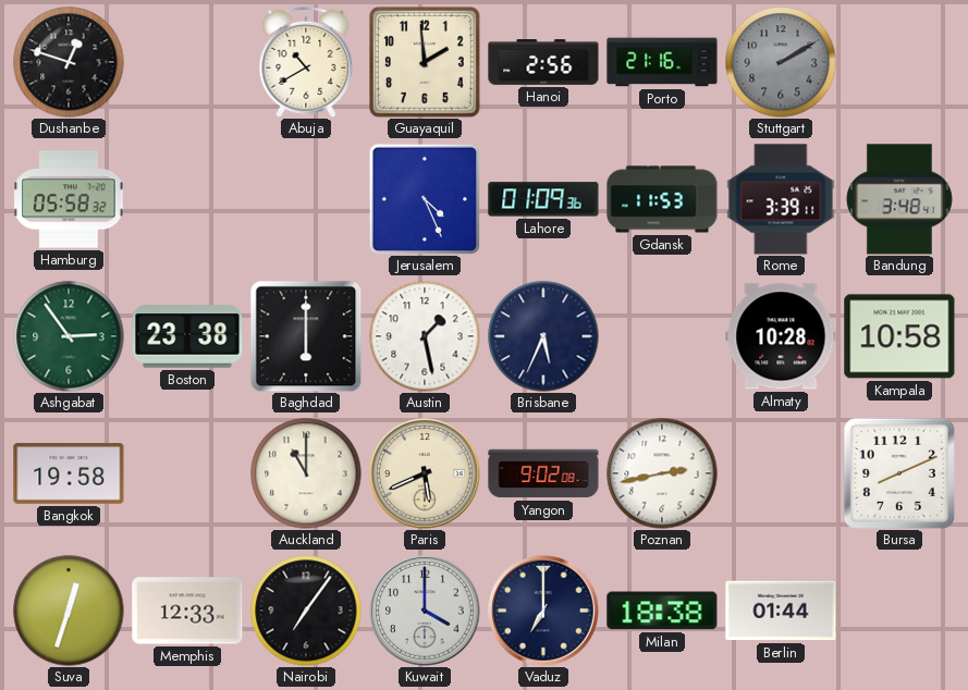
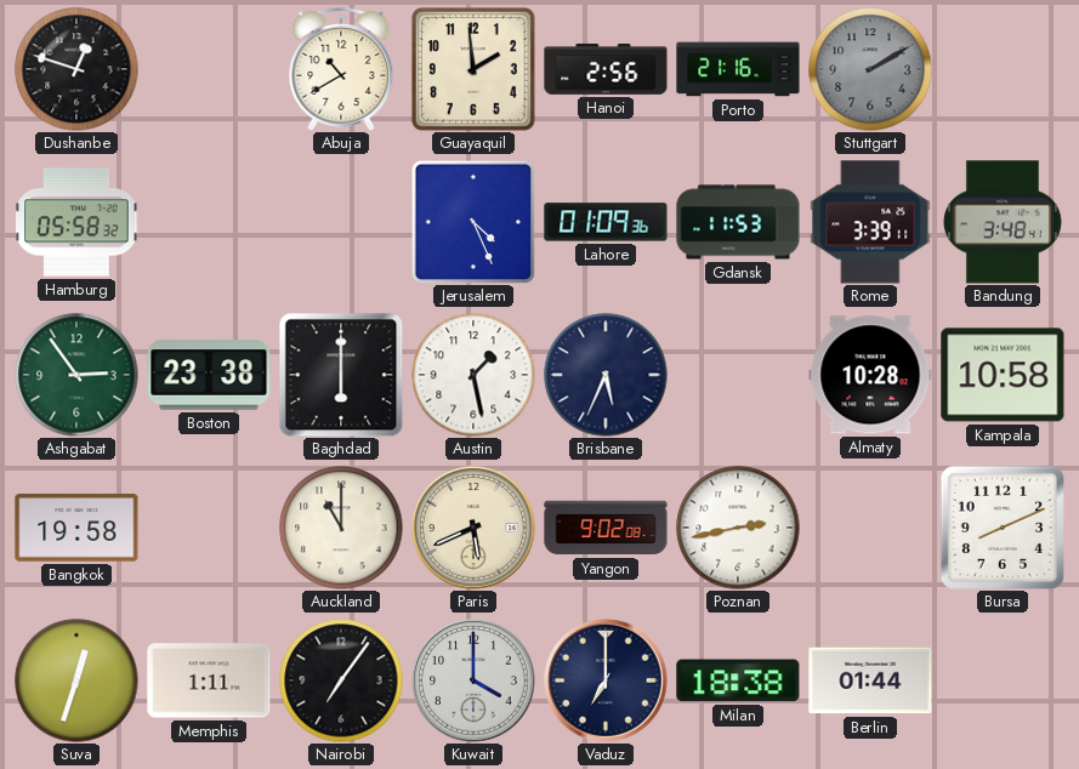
Memphis: 12:33 -> 1:11
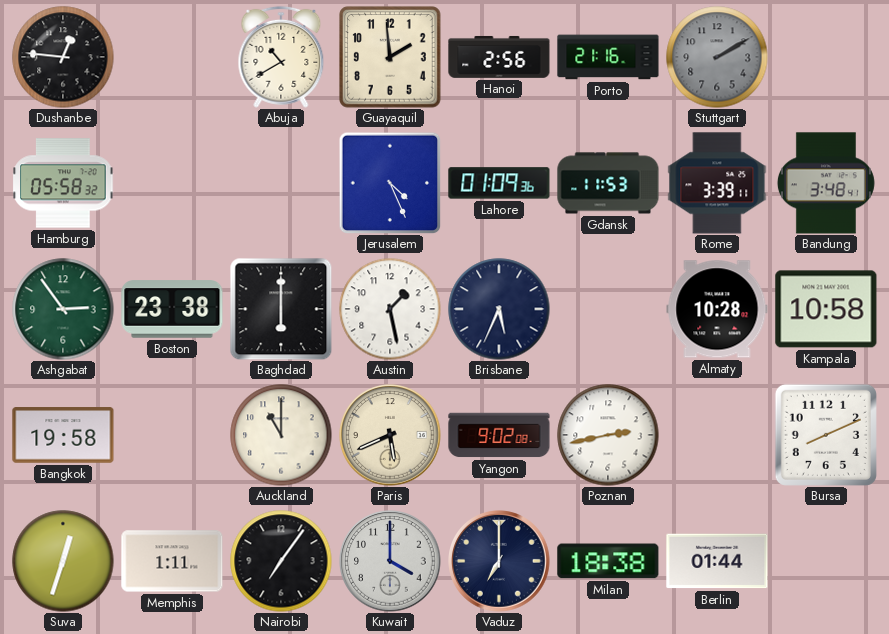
Dushanbe: 12:48 -> 12:46
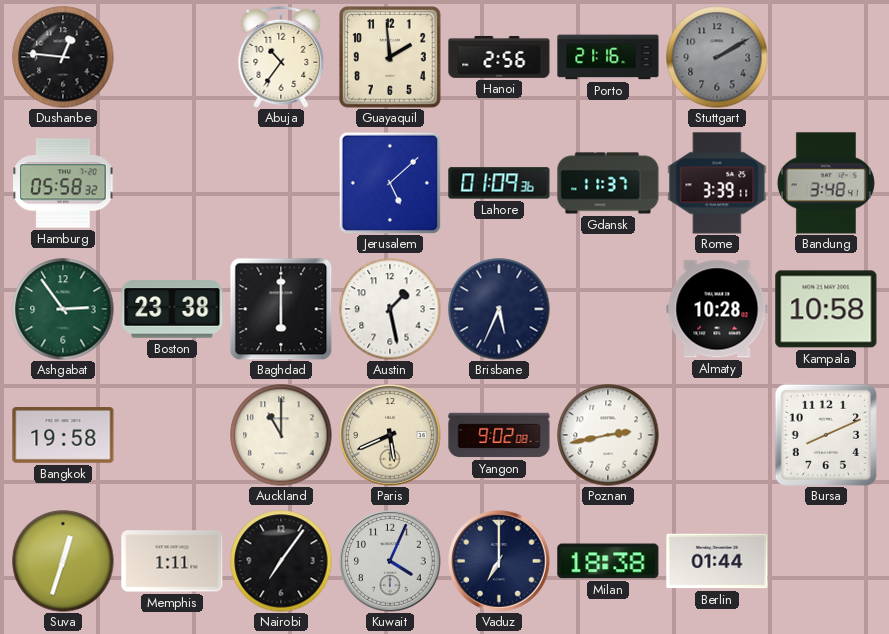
Abuja: 10:40 -> 10:36
Jerusalem: 4:26 -> 5:08
Gdansk: 11:53 -> 11:37
Kuwait: 4:00 -> 4:04
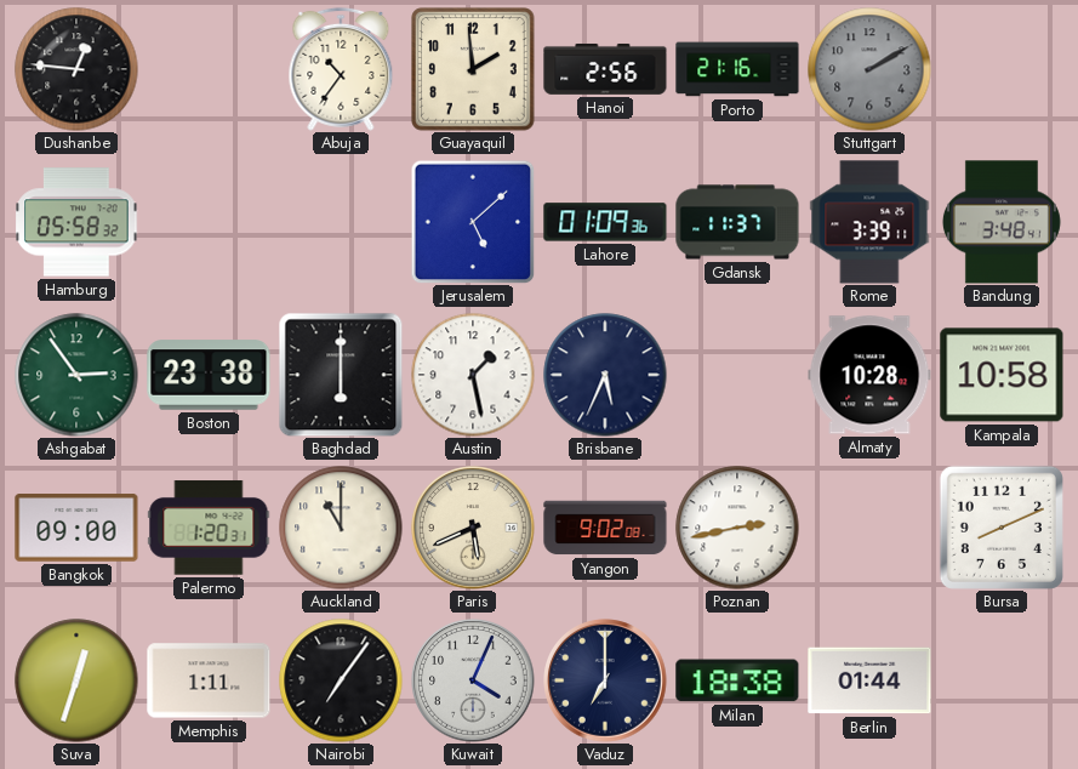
Bangkok: 19:58 -> 09:00
Palermo: none -> 1:20
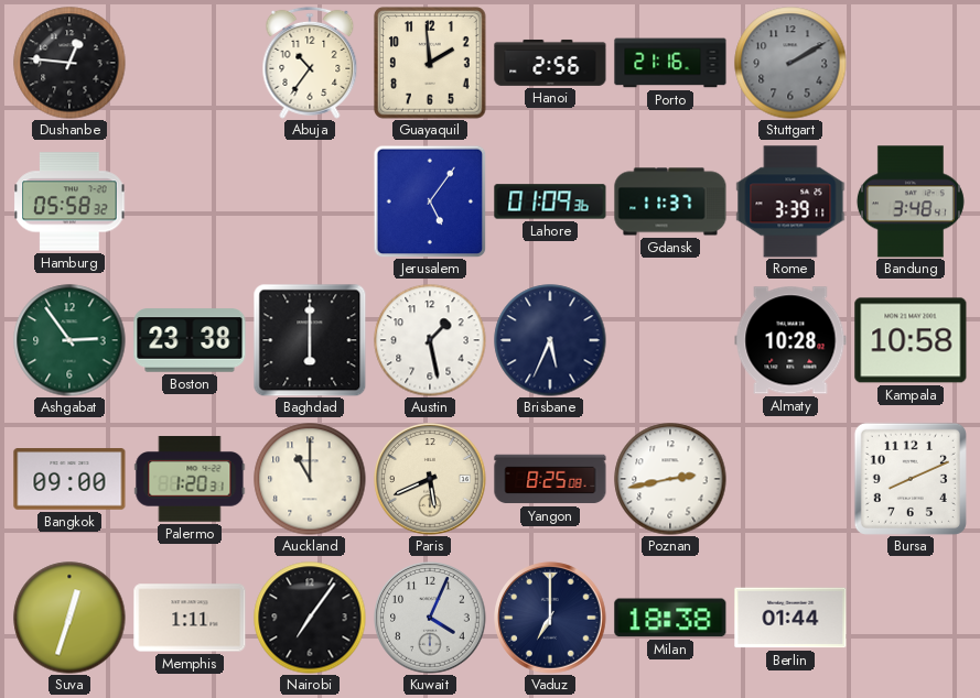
Jerusalem: 5:08 -> 5:06
Yangon: 9:02 -> 8:25
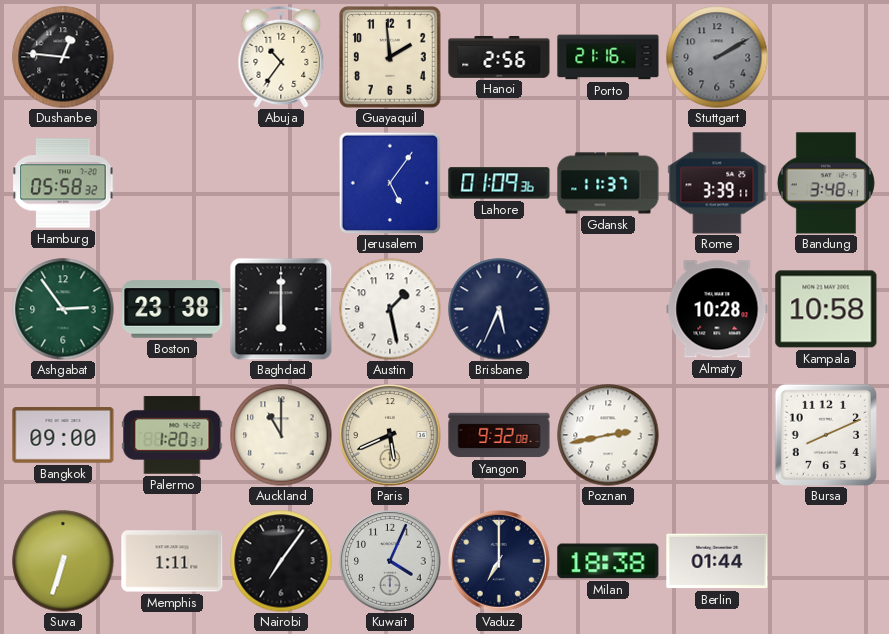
Yangon: 8:25 -> 9:32
Suva: 12:33 -> 6:33
